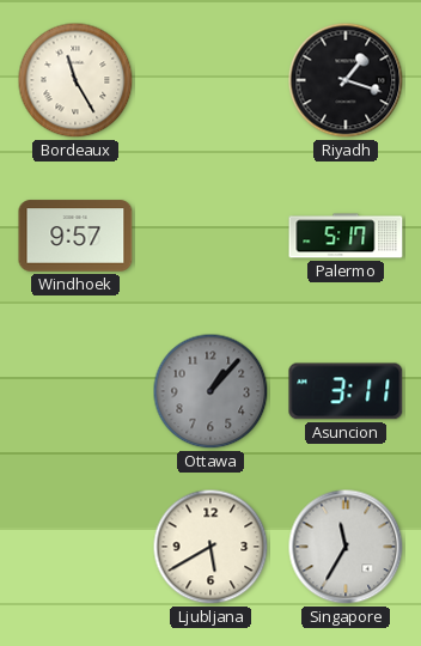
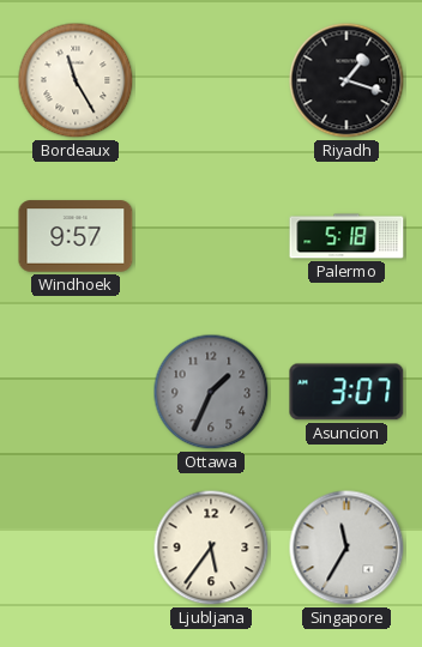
Palermo: 5:17 -> 5:18
Ottawa: 1:07 -> 1:34
Asuncion: 3:11 -> 3:07
Ljubljana: 5:40 -> 5:36
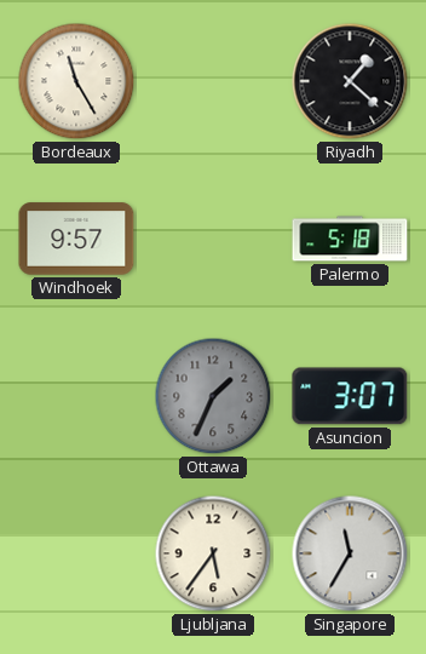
Riyadh: 1:18 -> 1:22
